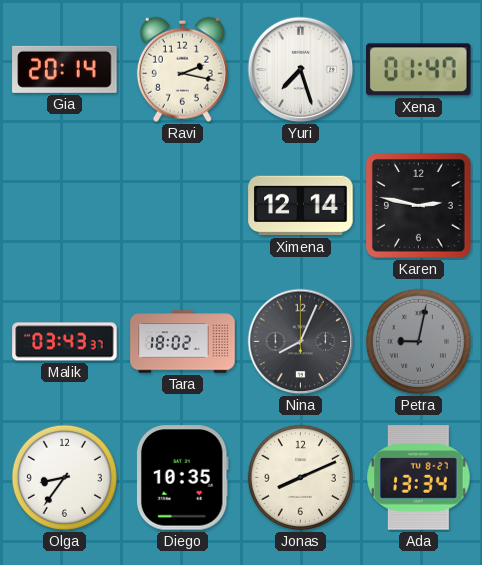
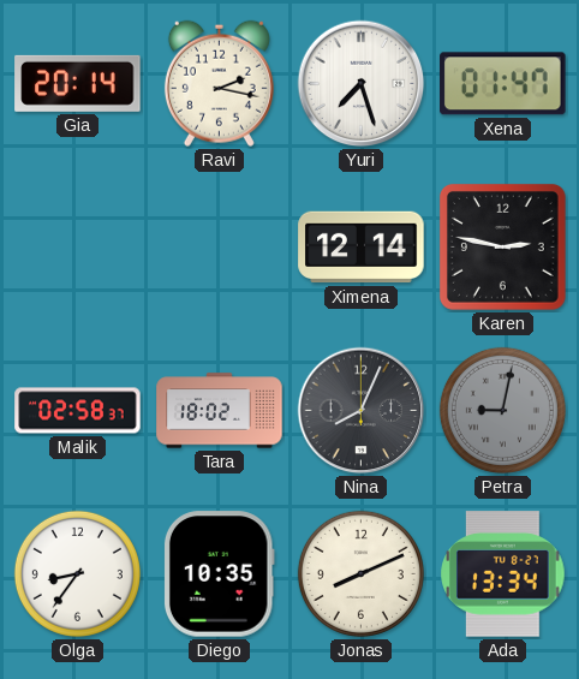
Malik: 03:43 -> 02:58
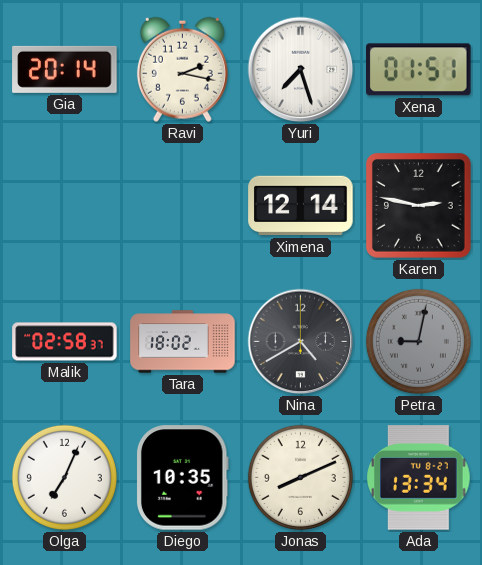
Xena: 01:47 -> 01:51
Nina: 8:04 -> 4:40
Olga: 8:36 -> 7:04
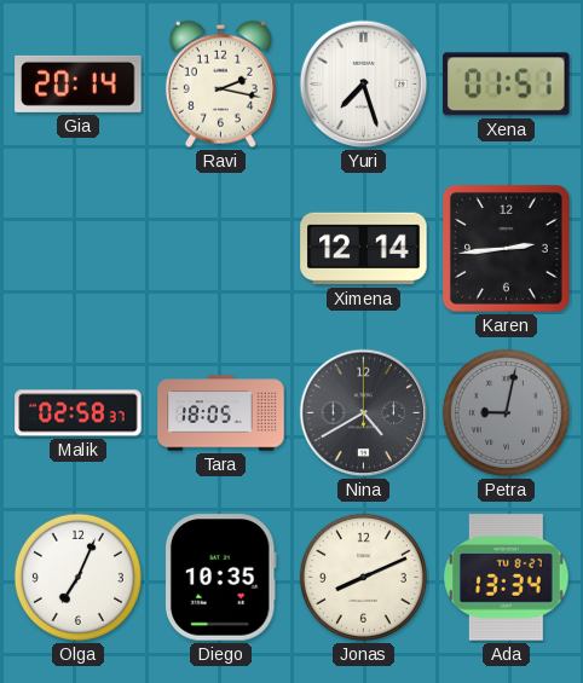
Karen: 2:47 -> 2:44
Tara: 18:02 -> 18:05
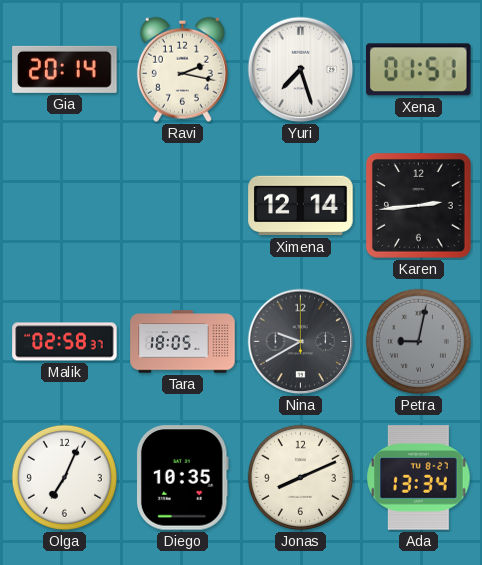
Nina: 4:40 -> 9:40
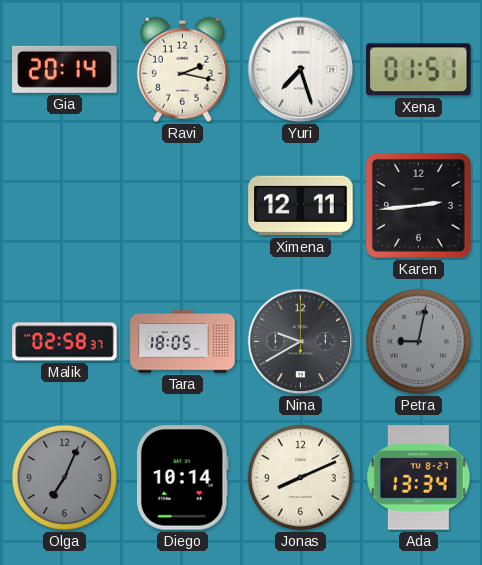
Ximena: 12:14 -> 12:11
Olga dial: white -> grey
Diego: 10:35 -> 10:14
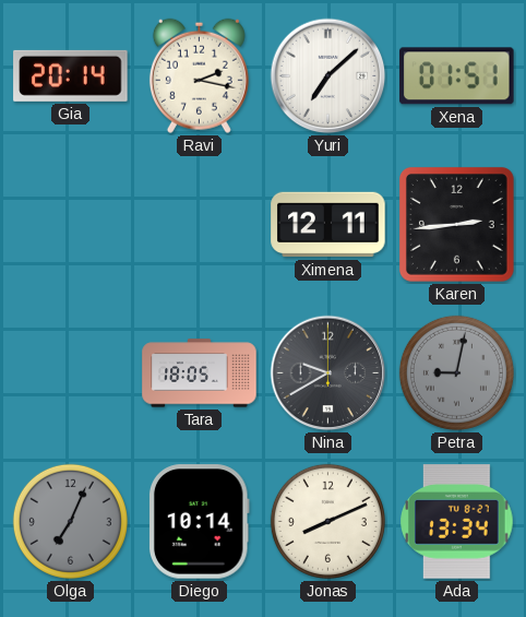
Yuri: 7:27 -> 7:08
Malik: 02:58 -> none
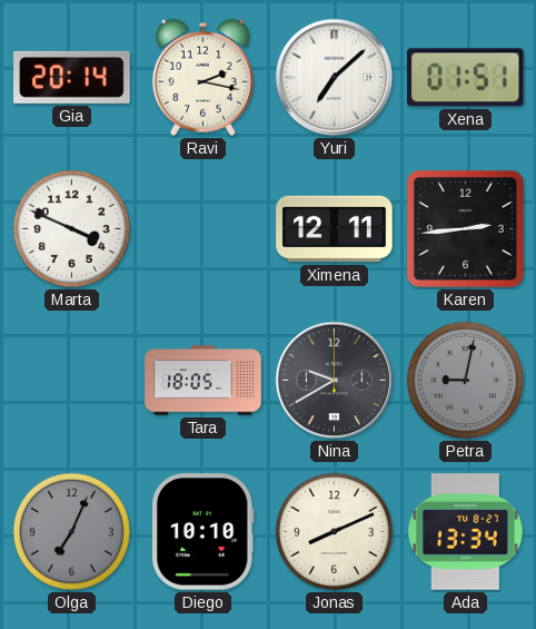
Marta: none -> 3:49
Diego: 10:14 -> 10:10
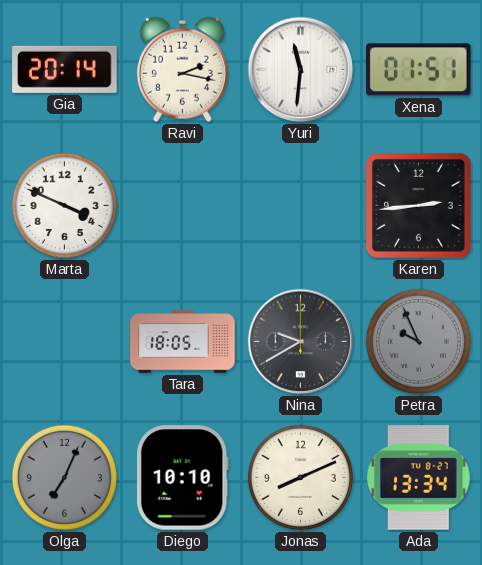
Yuri: 7:08 -> 11:31
Ximena: 12:11 -> none
Petra: 9:02 -> 9:56
